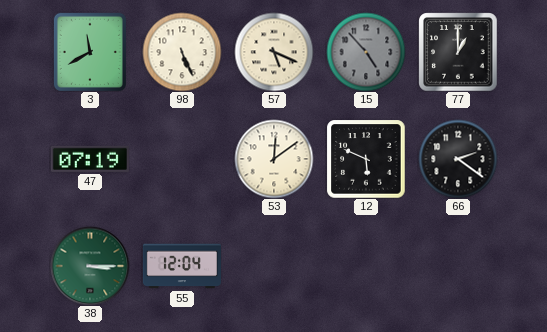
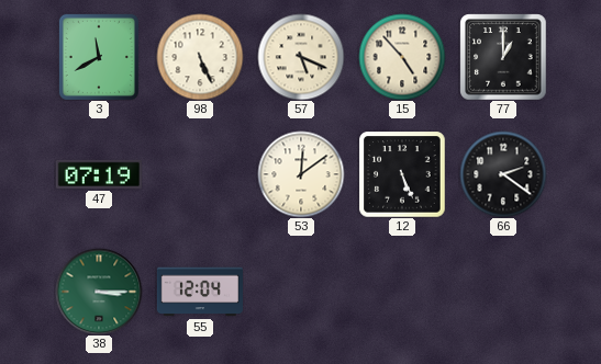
15 dial: grey -> cream
12: 5:49 -> 5:26
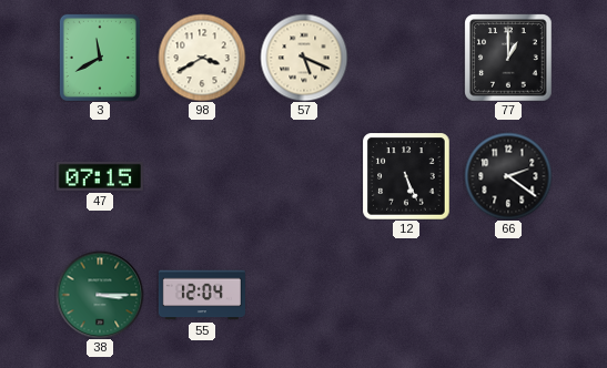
98: 5:26 -> 3:40
15: 4:53 -> none
47: 07:19 -> 07:15
53: 12:09 -> none
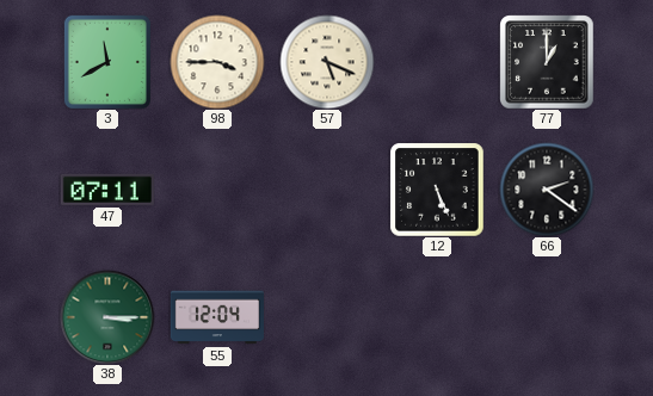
98: 3:40 -> 3:45
47: 07:15 -> 07:11
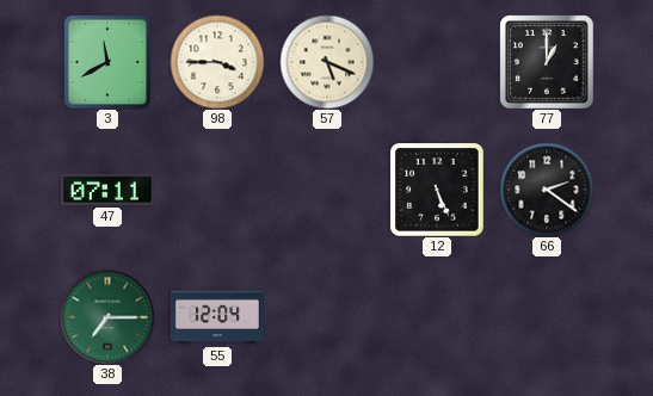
38: 3:15 -> 7:15
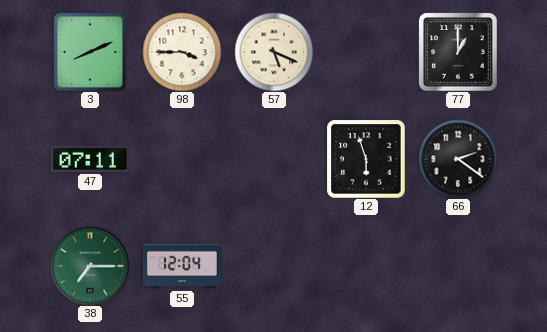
3: 11:40 -> 8:11
12: 5:26 -> 5:57
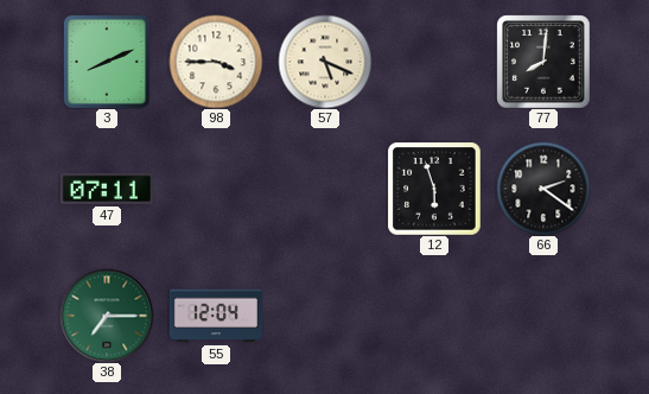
77: 1:00 -> 8:01
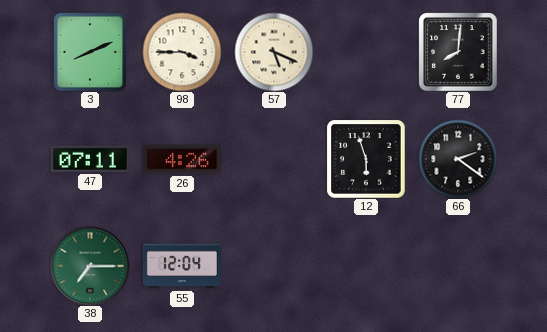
26: none -> 4:26
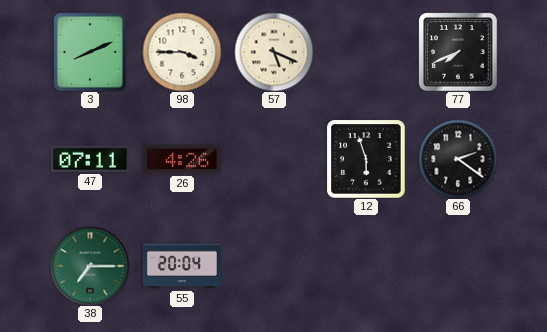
77: 8:01 -> 7:41
55: 12:04 -> 20:04
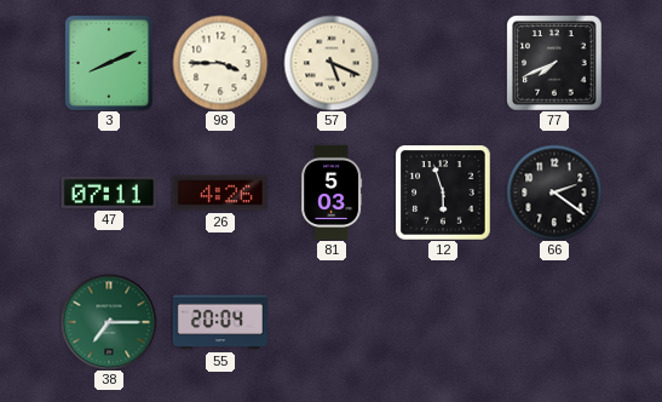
81: none -> 5:03
